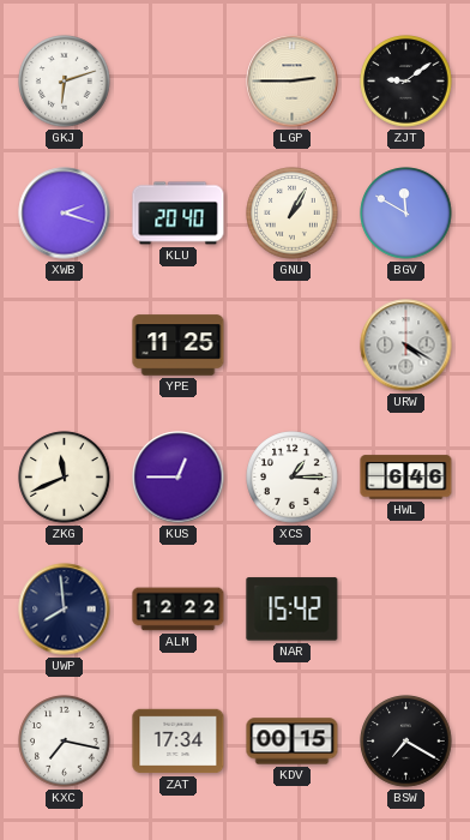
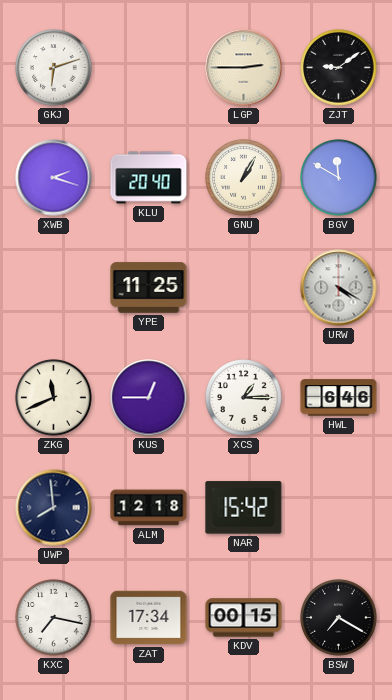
ALM: 12:22 -> 12:18
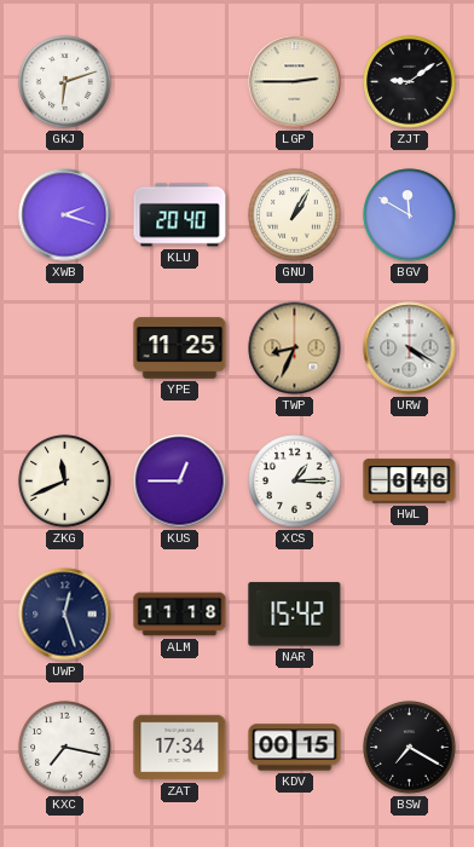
TWP: none -> 8:34
UWP: 7:59 -> 12:27
ALM: 12:18 -> 11:18
